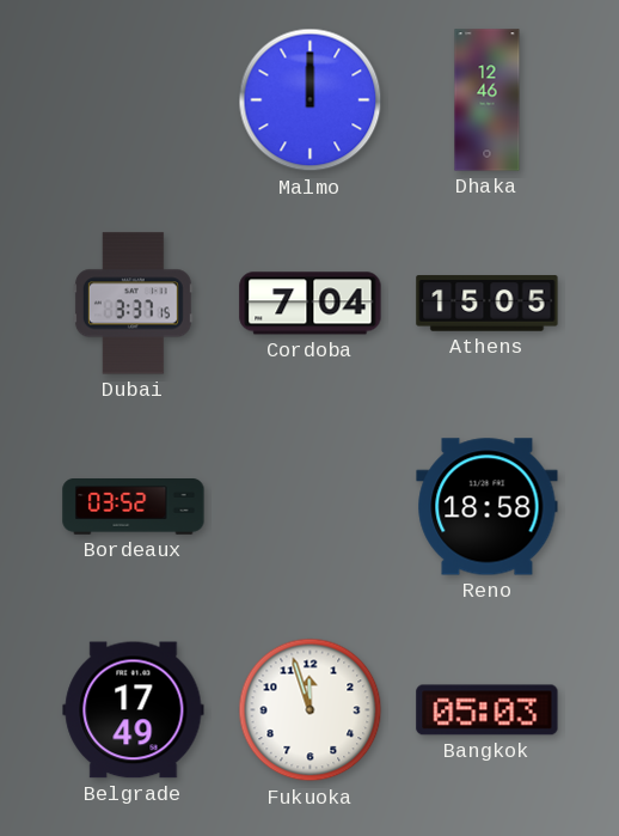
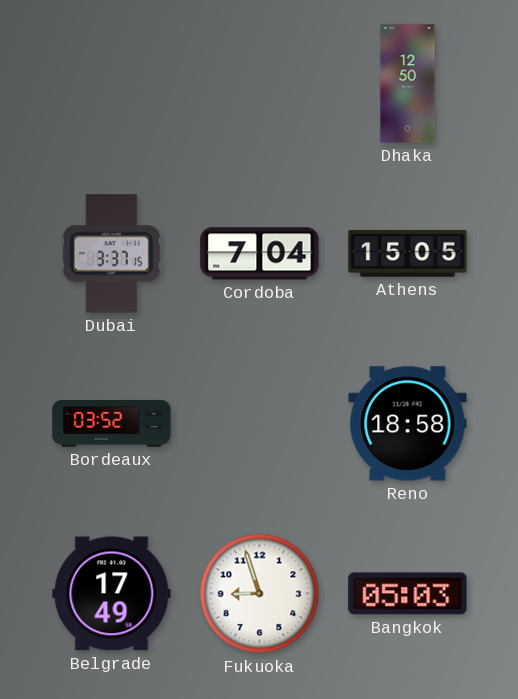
Malmo: 12:00 -> none
Dhaka: 12:46 -> 12:50
Fukuoka: 11:57 -> 8:57
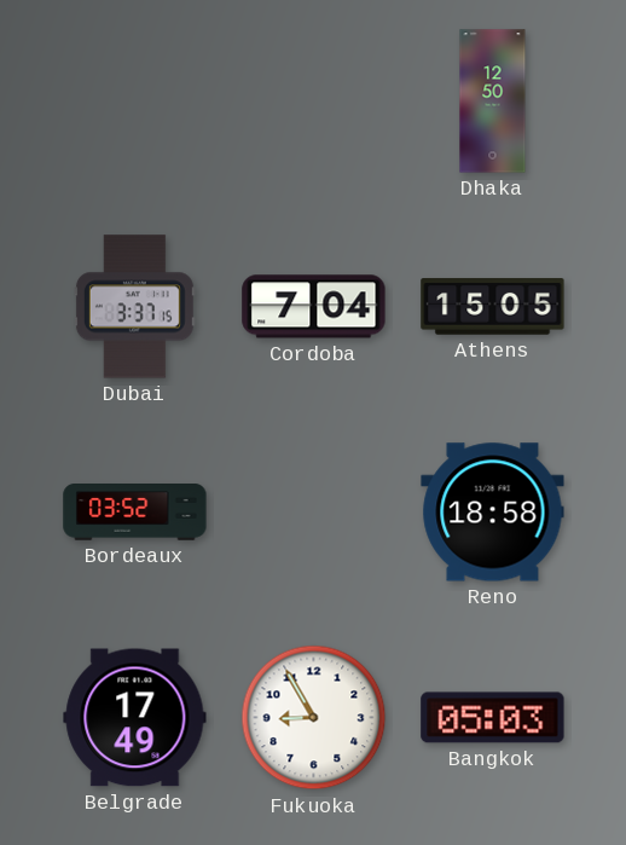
Fukuoka: 8:57 -> 8:55
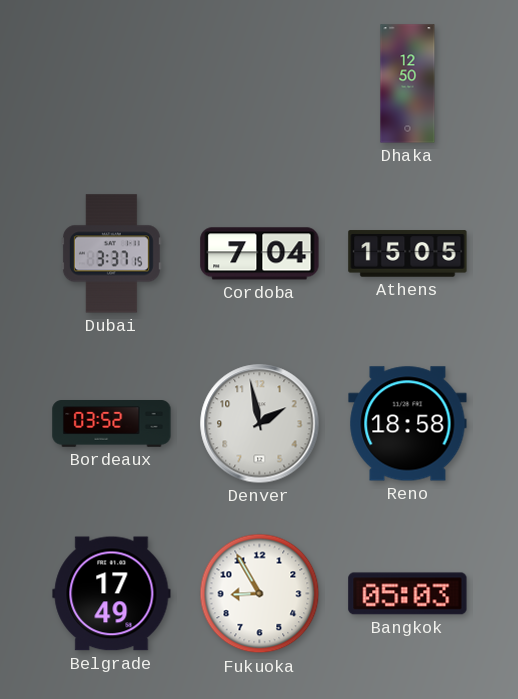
Denver: none -> 1:58
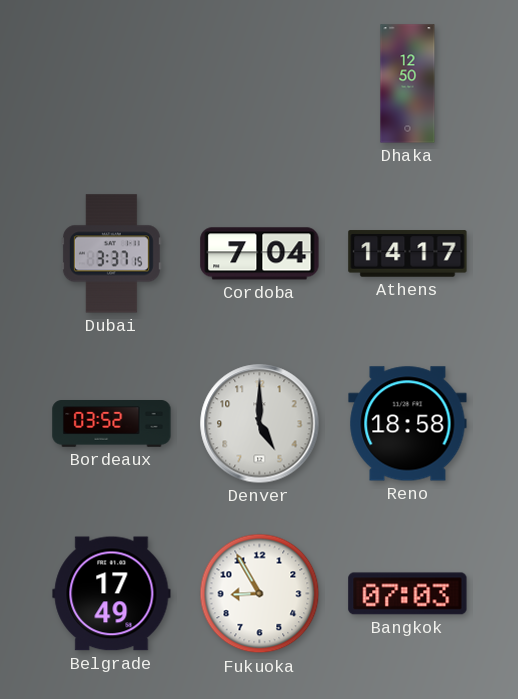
Athens: 15:05 -> 14:17
Denver: 1:58 -> 5:00
Bangkok: 05:03 -> 07:03
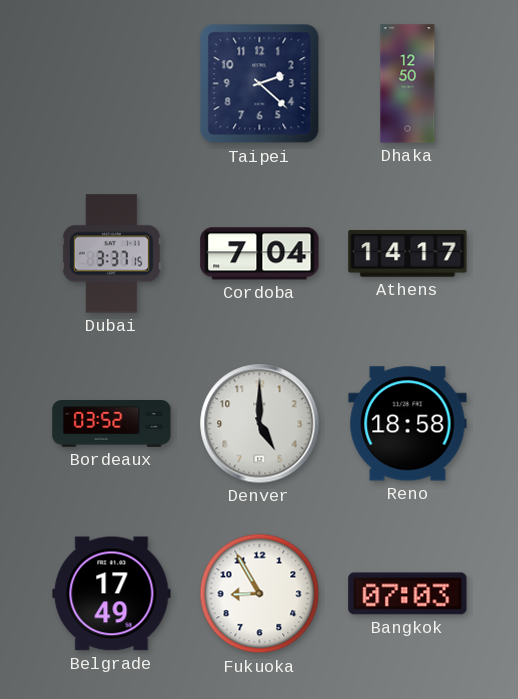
Taipei: none -> 2:22
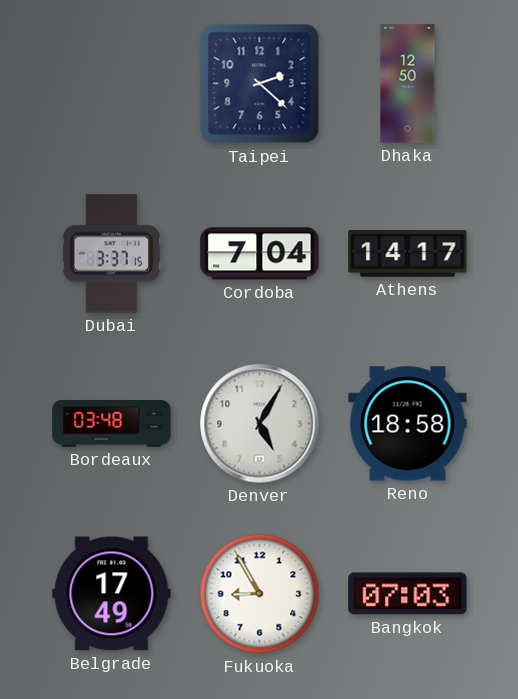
Bordeaux: 03:52 -> 03:48
Denver: 5:00 -> 5:05
